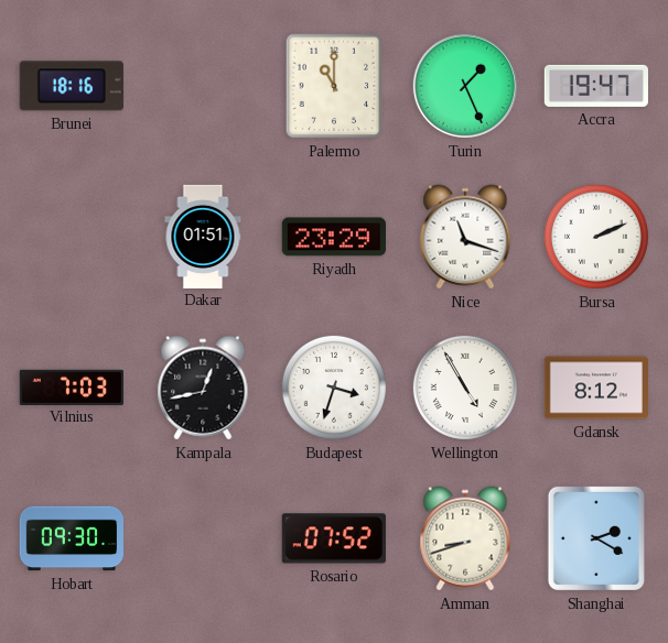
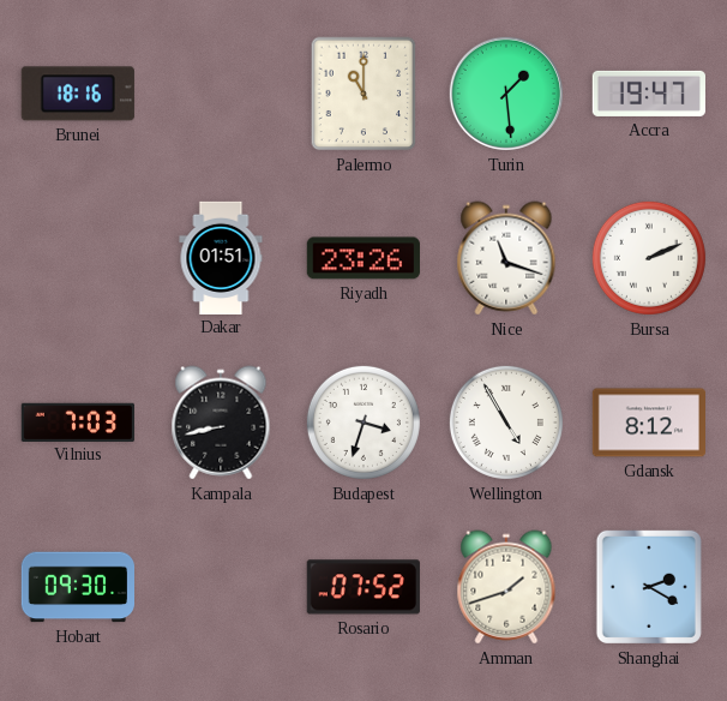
Turin: 1:26 -> 1:29
Riyadh: 23:29 -> 23:26
Kampala: 12:43 -> 8:43
Amman: 8:42 -> 1:42
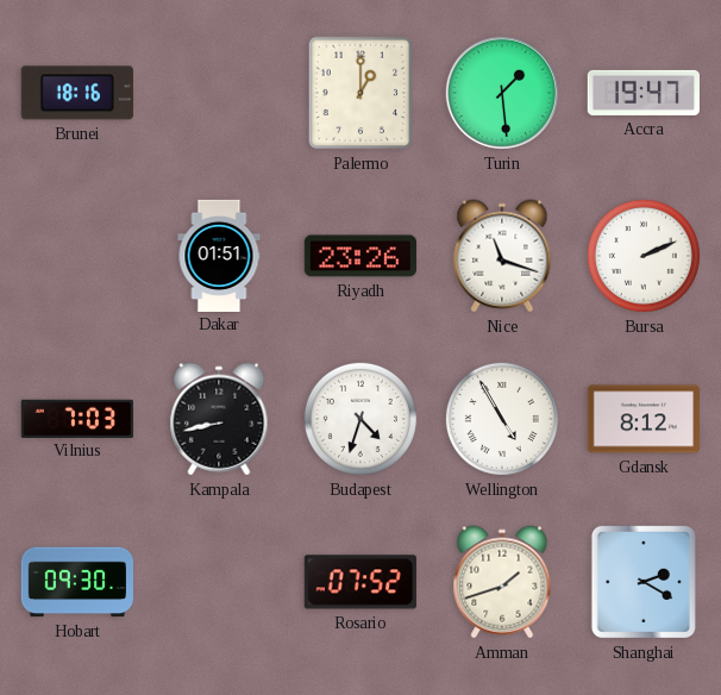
Palermo: 11:00 -> 1:00
Budapest: 3:33 -> 4:33
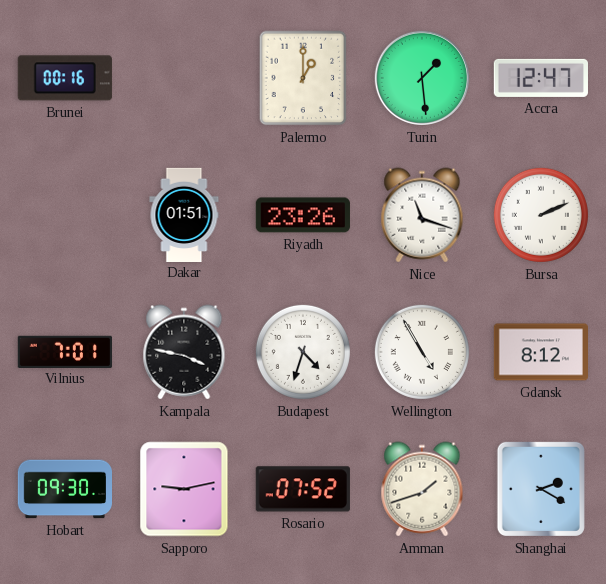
Brunei: 18:16 -> 00:16
Accra: 19:47 -> 12:47
Vilnius: 7:03 -> 7:01
Kampala: 8:43 -> 3:47
Sapporo: none -> 9:13
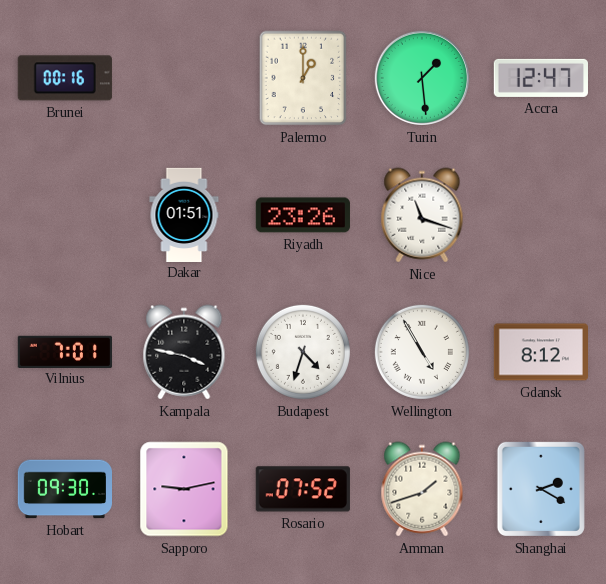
Bursa: 2:11 -> none
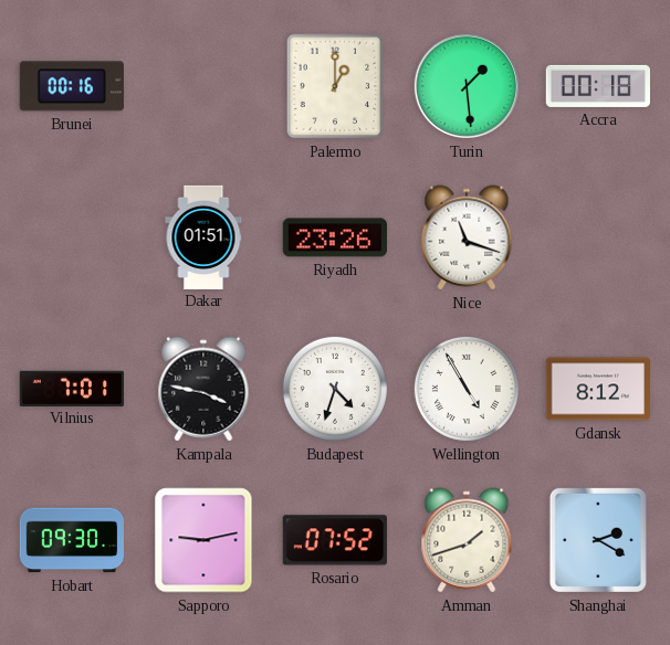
Accra: 12:47 -> 00:18
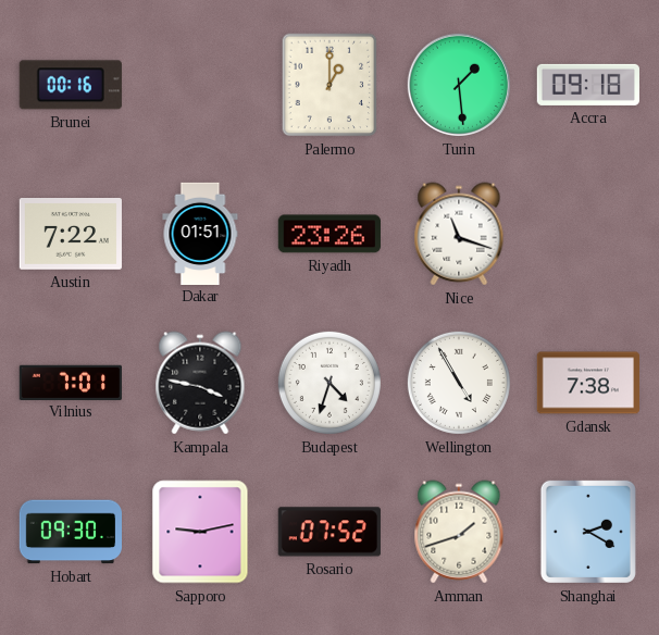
Accra: 00:18 -> 09:18
Austin: none -> 7:22
Gdansk: 8:12 -> 7:38
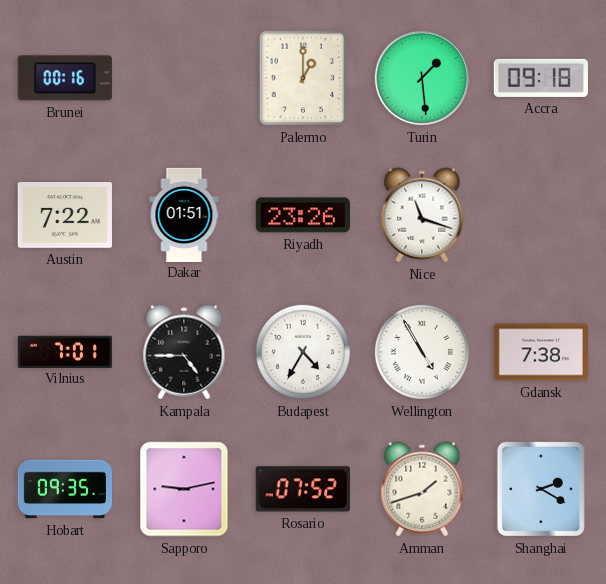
Kampala: 3:47 -> 4:45
Budapest: 4:33 -> 4:35
Hobart: 09:30 -> 09:35
